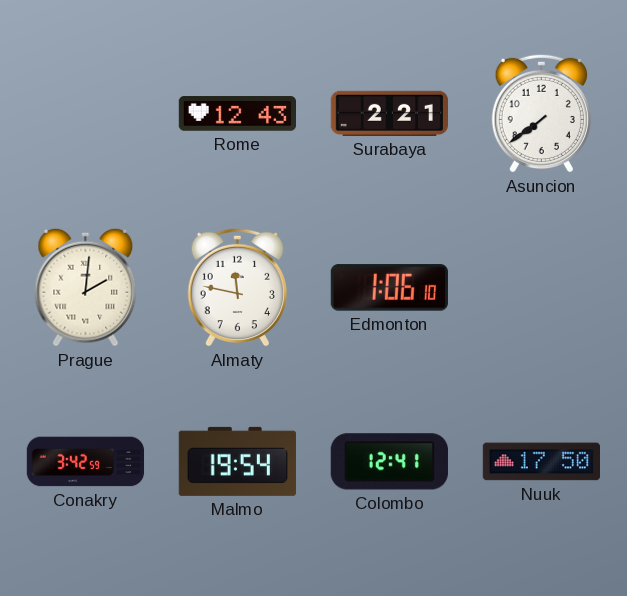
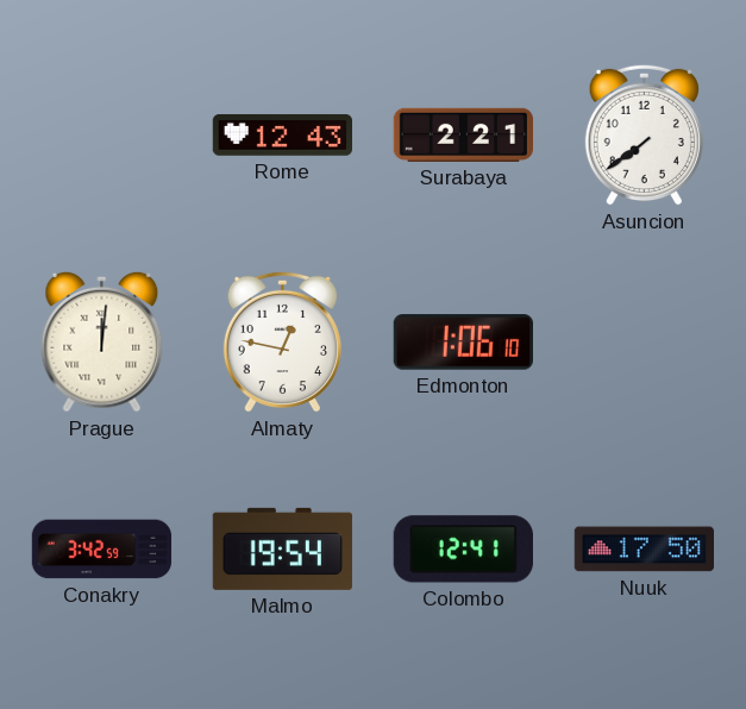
Prague: 2:01 -> 12:01
Almaty: 11:47 -> 12:47
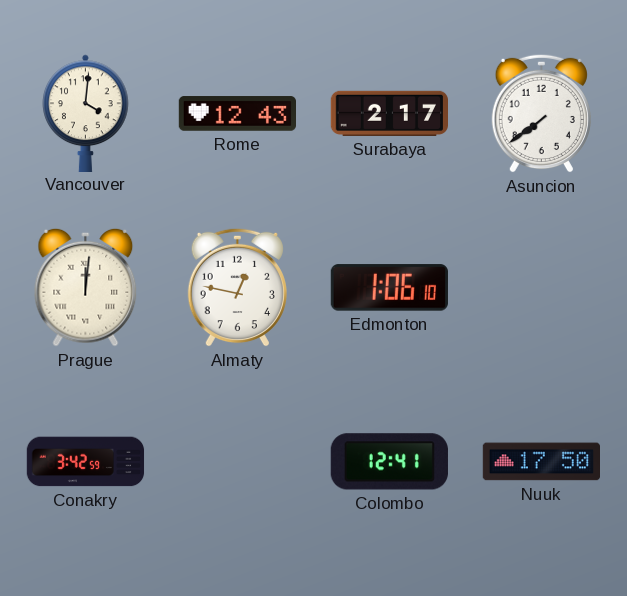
Vancouver: none -> 4:01
Surabaya: 2:21 -> 2:17
Malmo: 19:54 -> none
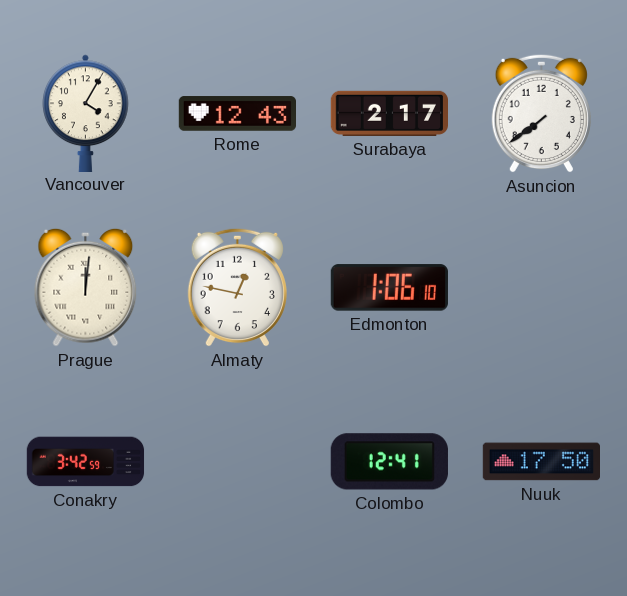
Vancouver: 4:01 -> 4:05
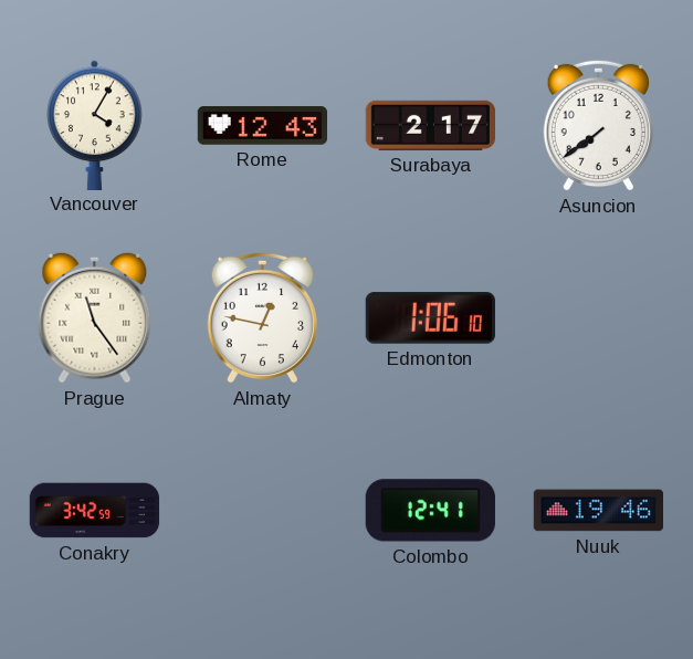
Prague: 12:01 -> 11:24
Nuuk: 17:50 -> 19:46
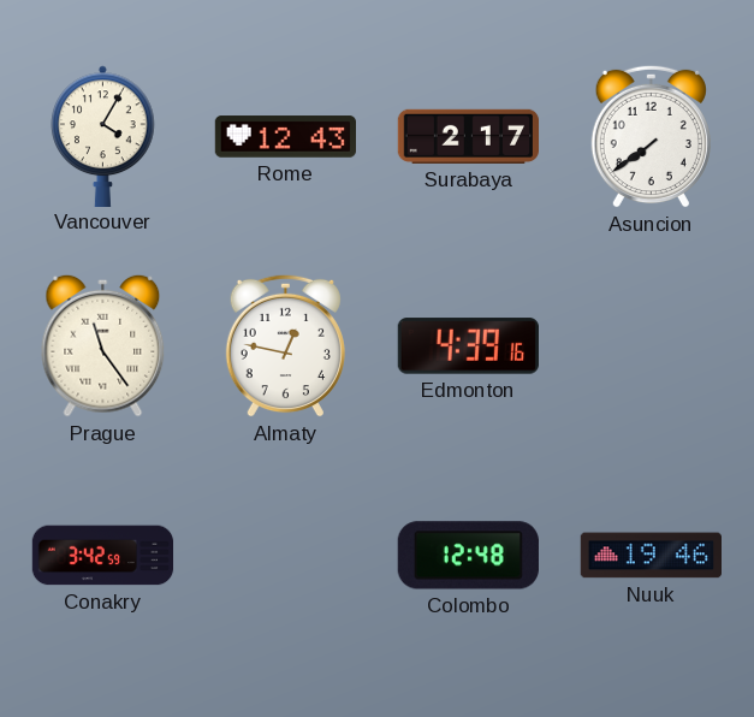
Edmonton: 1:06 -> 4:39
Colombo: 12:41 -> 12:48
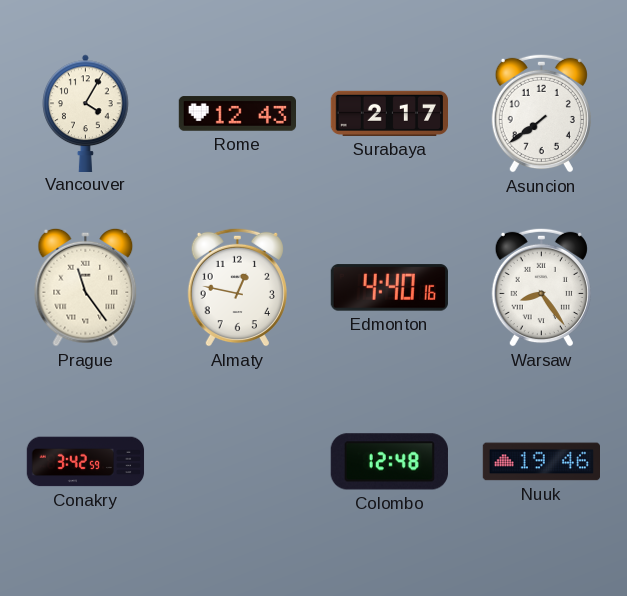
Edmonton: 4:39 -> 4:40
Warsaw: none -> 8:24
